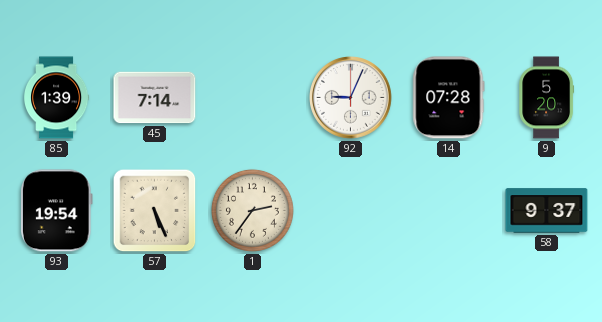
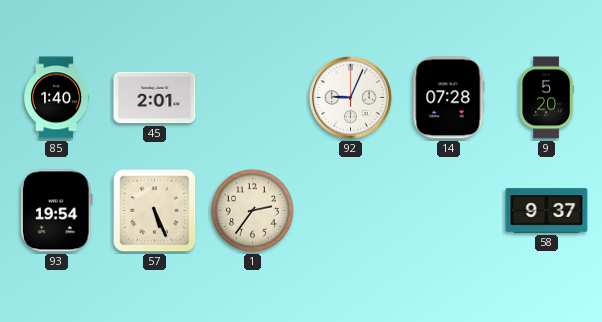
85: 1:39 -> 1:40
45: 7:14 -> 2:01
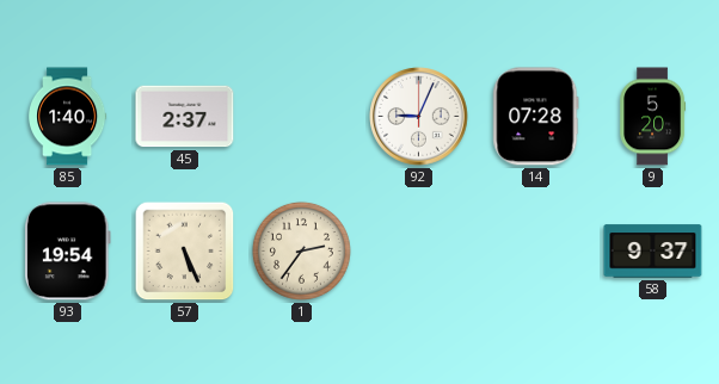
45: 2:01 -> 2:37
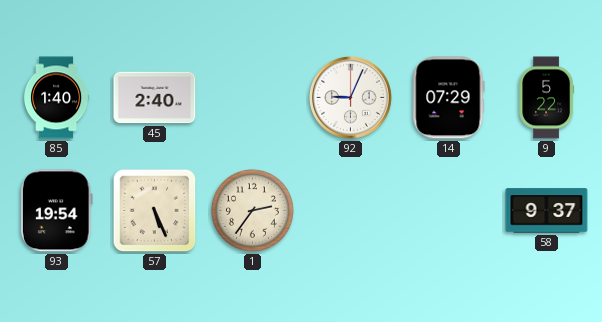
45: 2:37 -> 2:40
14: 07:28 -> 07:29
9: 5:20 -> 5:22
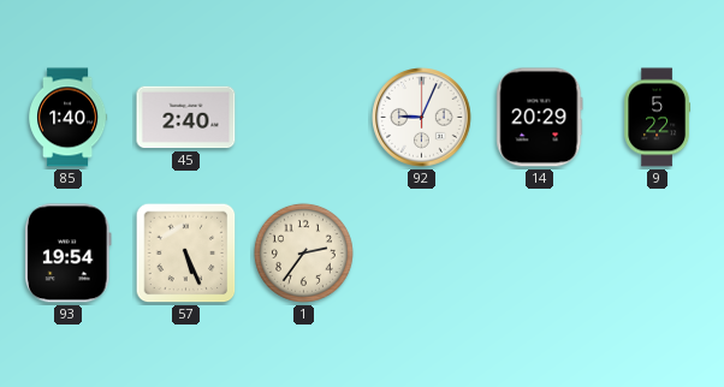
14: 07:29 -> 20:29
58: 9:37 -> none
